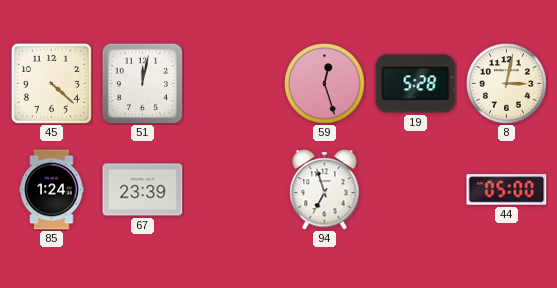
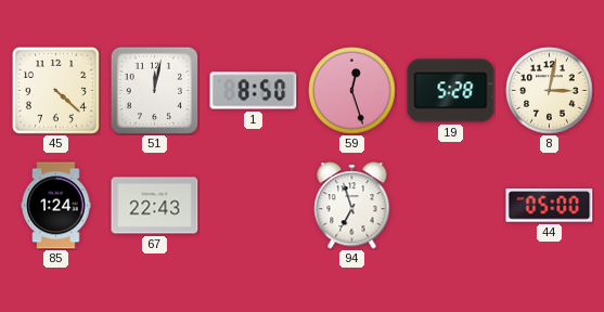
1: none -> 8:50
67: 23:39 -> 22:43
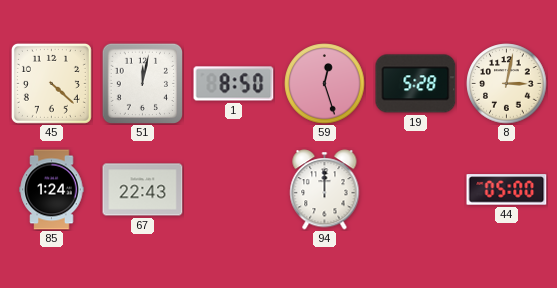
94: 6:57 -> 12:00
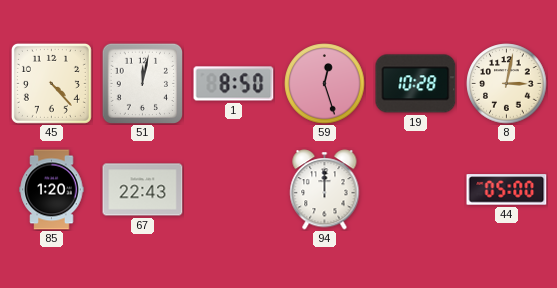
45: 4:22 -> 4:23
19: 5:28 -> 10:28
85: 1:24 -> 1:20
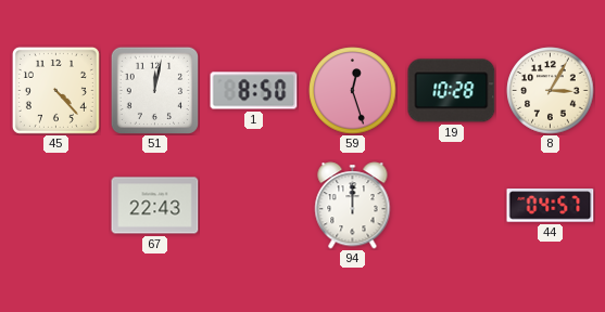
8: 3:02 -> 3:05
85: 1:20 -> none
44: 05:00 -> 04:57
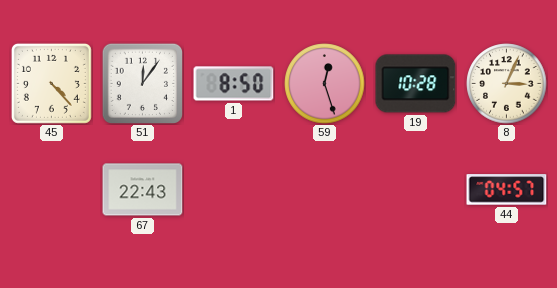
51: 12:02 -> 12:06
8: 3:05 -> 3:04
94: 12:00 -> none
